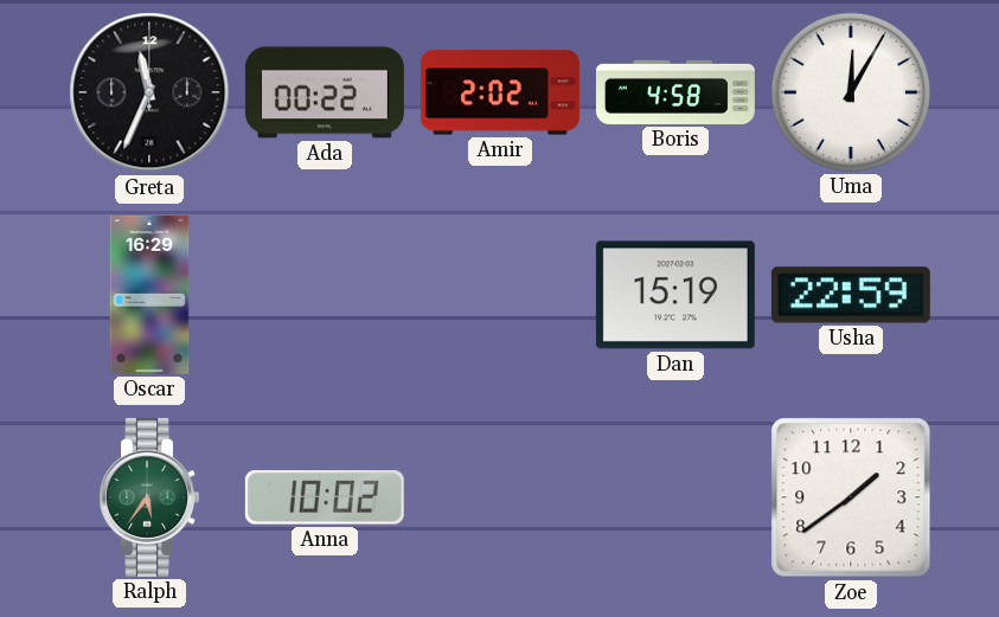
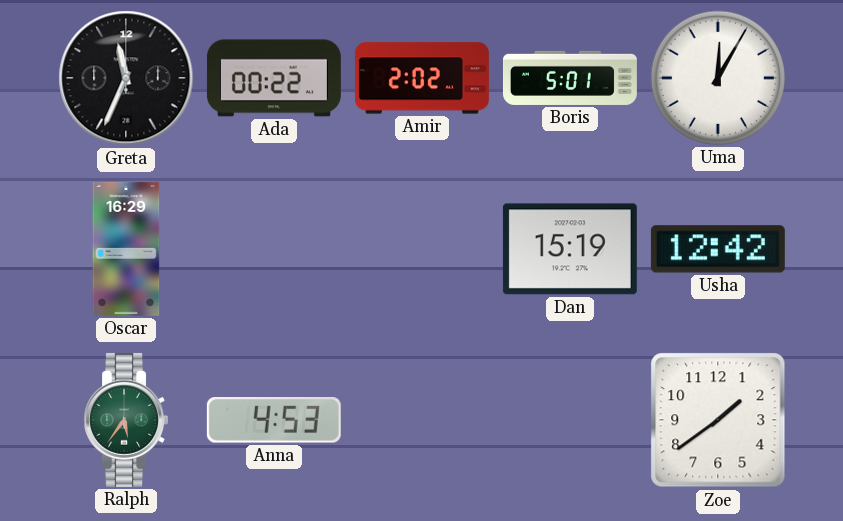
Boris: 4:58 -> 5:01
Usha: 22:59 -> 12:42
Anna: 10:02 -> 4:53
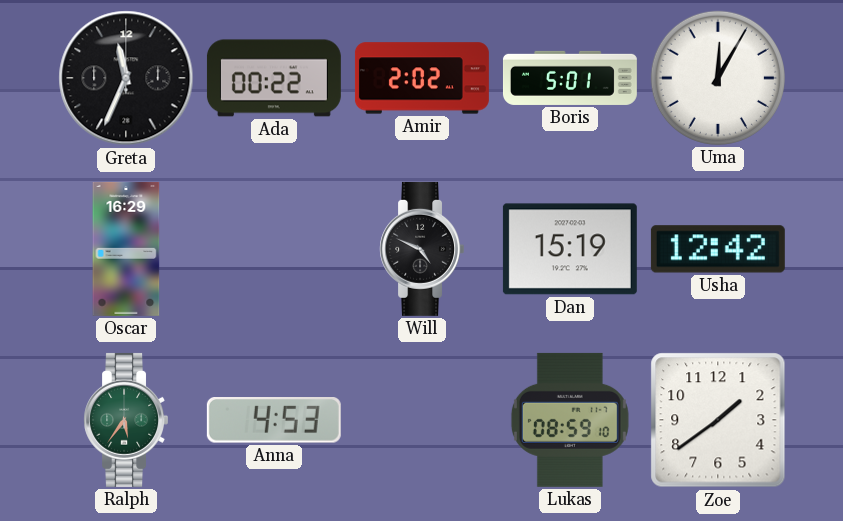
Will: none -> 4:49
Lukas: none -> 08:59
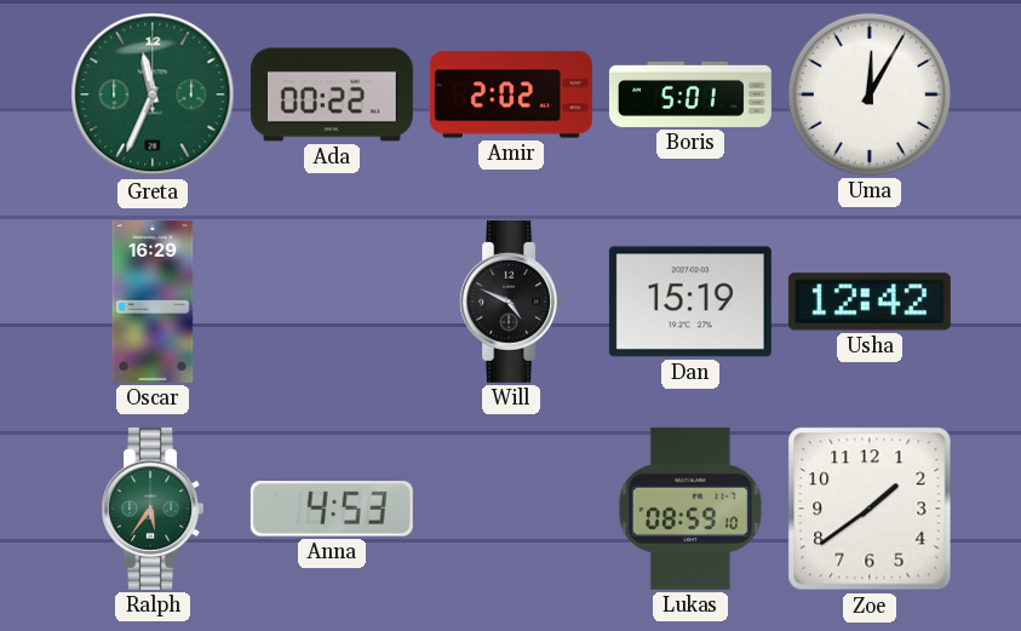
Greta dial: black -> green
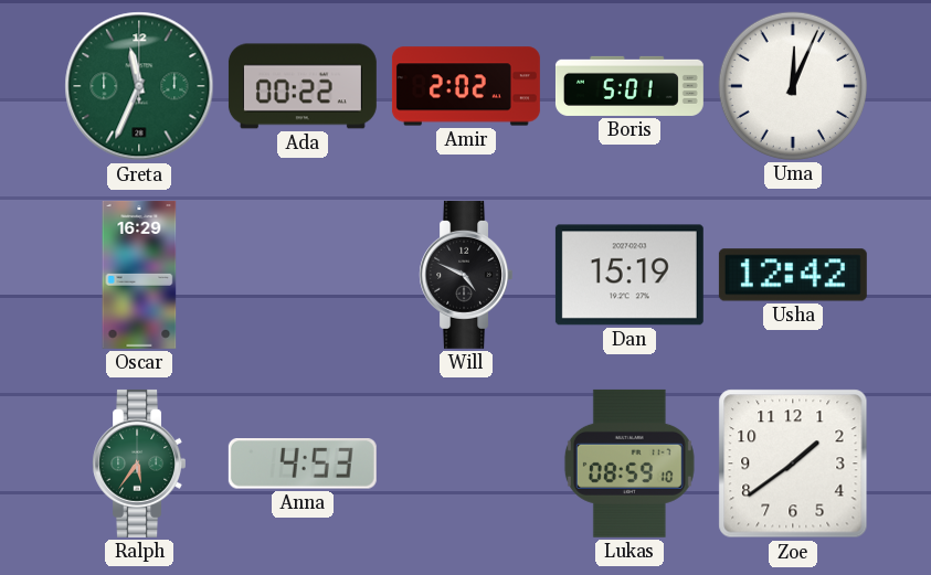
Uma: 12:05 -> 12:04
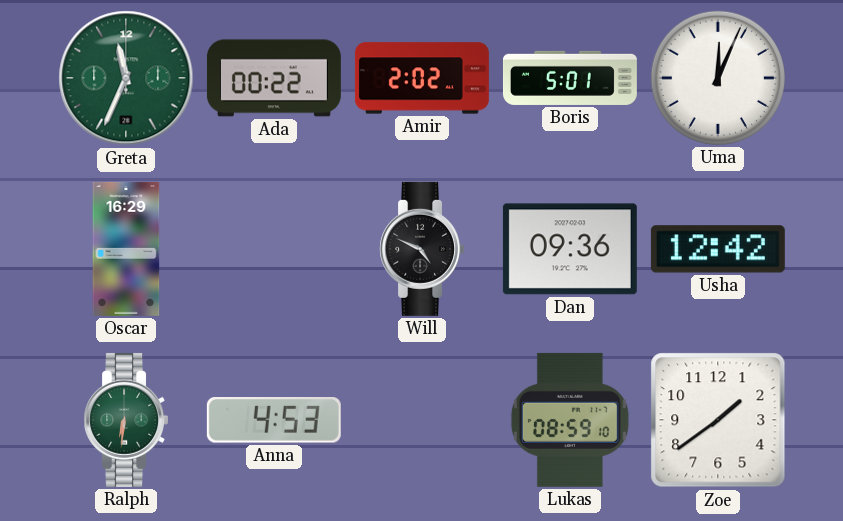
Dan: 15:19 -> 09:36
Ralph: 5:36 -> 6:31
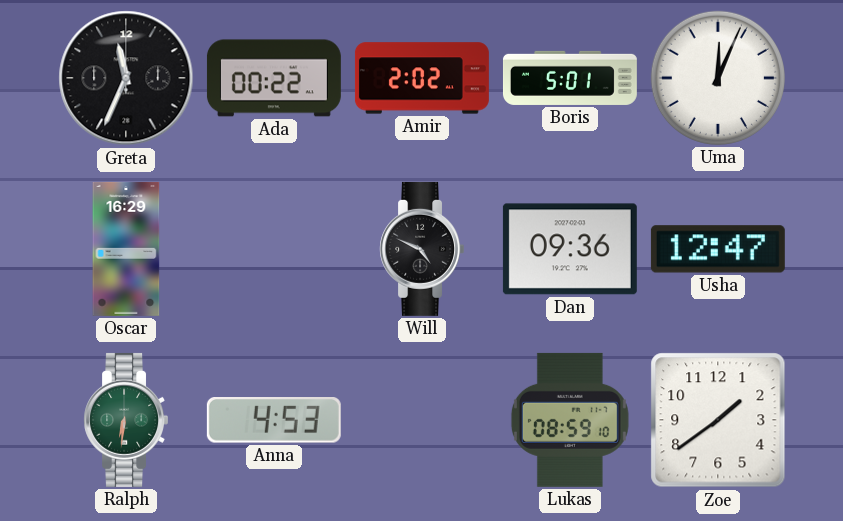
Greta dial: green -> black
Usha: 12:42 -> 12:47
